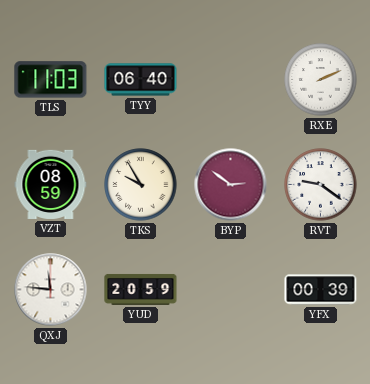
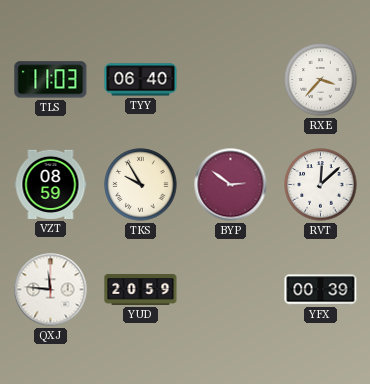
RXE: 2:11 -> 3:37
RVT: 9:21 -> 12:08
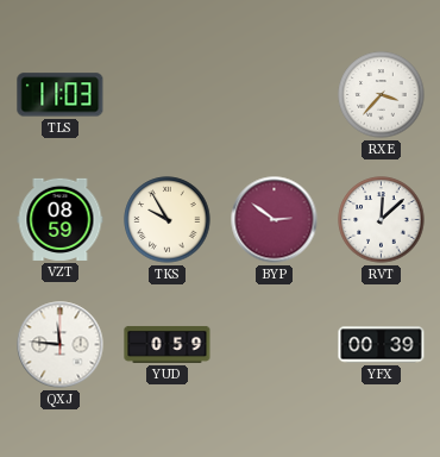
TYY: 06:40 -> none
YUD: 20:59 -> 0:59
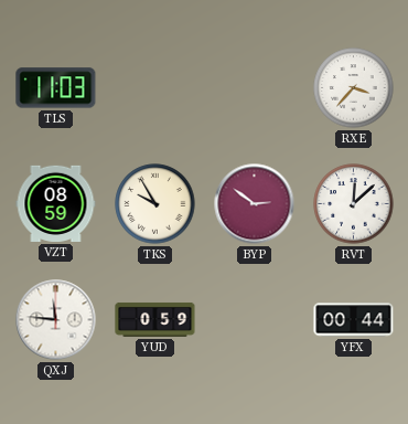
YFX: 00:39 -> 00:44
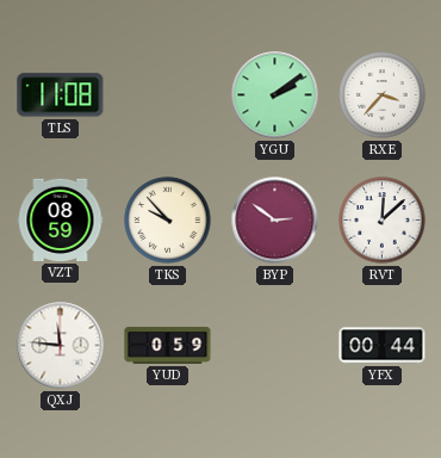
TLS: 11:03 -> 11:08
YGU: none -> 2:09
TKS: 9:55 -> 9:53
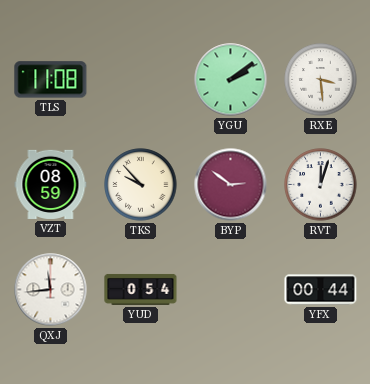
RXE: 3:37 -> 3:29
RVT: 12:08 -> 12:03
QXJ: 11:46 -> 11:44
YUD: 0:59 -> 0:54
